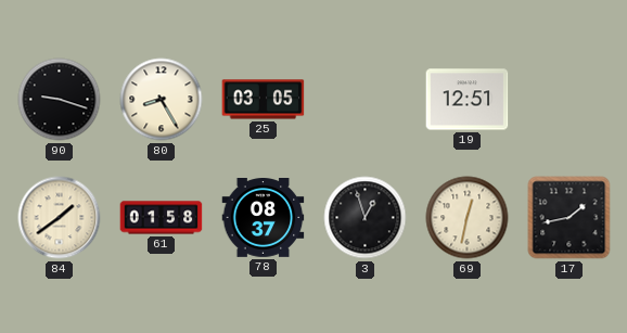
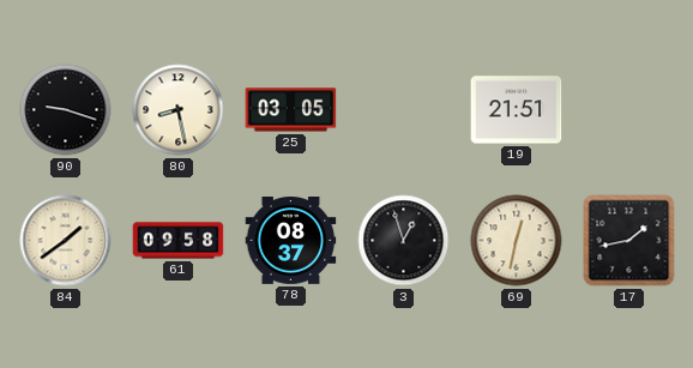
80: 8:25 -> 8:28
19: 12:51 -> 21:51
61: 01:58 -> 09:58
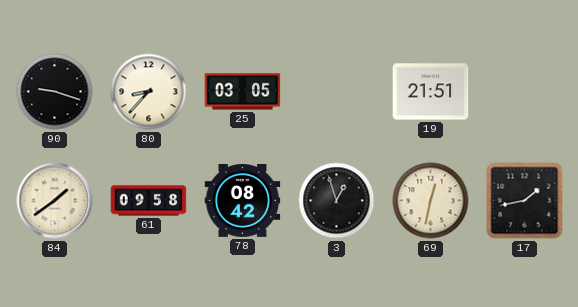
80: 8:28 -> 8:37
78: 08:37 -> 08:42
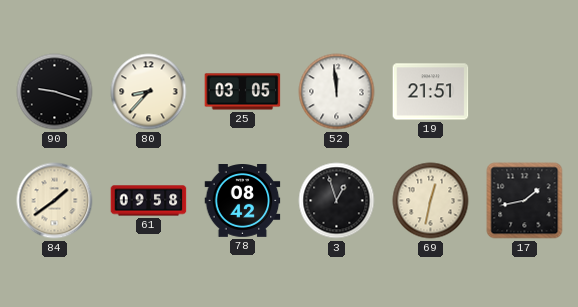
52: none -> 11:59
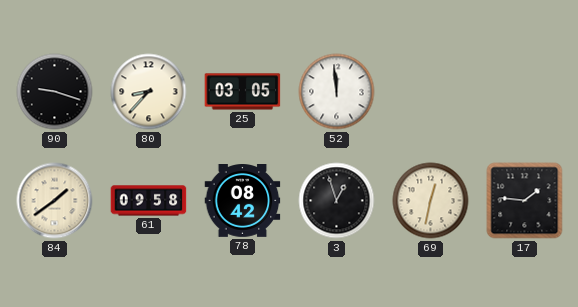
19: 21:51 -> none
17: 1:43 -> 1:46
